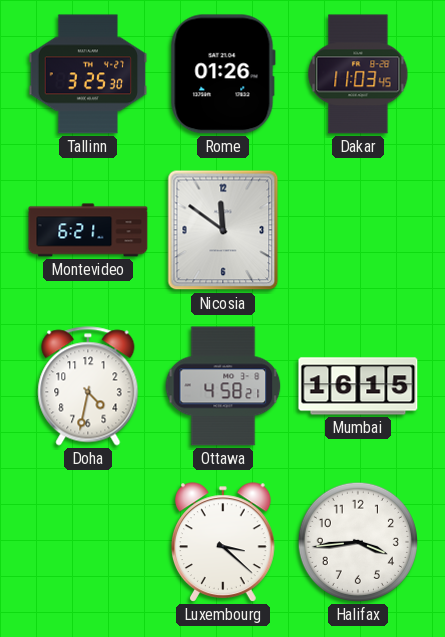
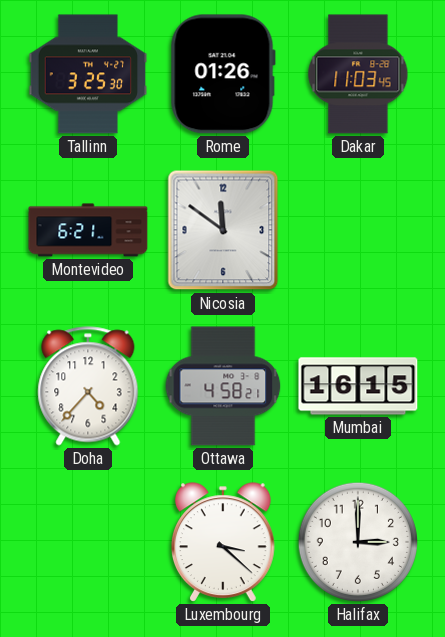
Doha: 4:32 -> 4:37
Halifax: 3:44 -> 3:00
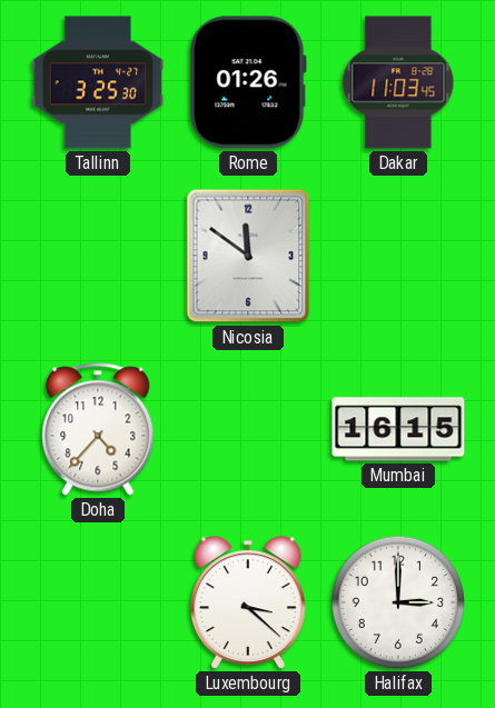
Montevideo: 6:21 -> none
Ottawa: 4:58 -> none
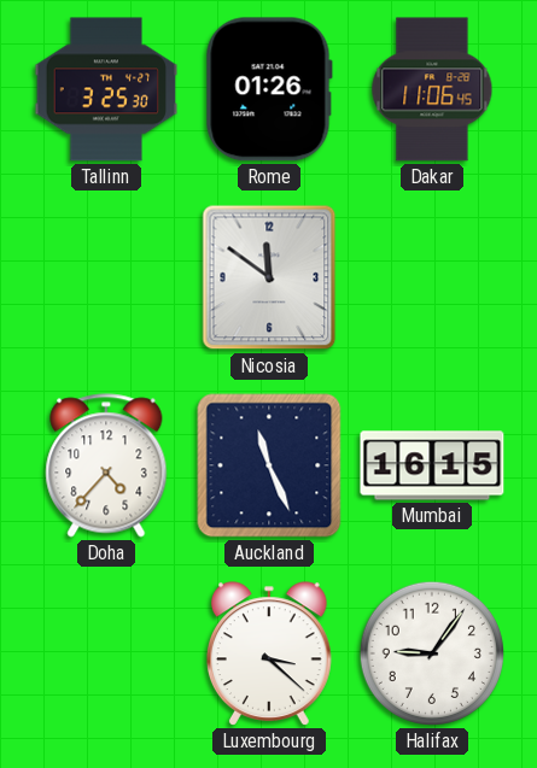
Dakar: 11:03 -> 11:06
Auckland: none -> 11:26
Halifax: 3:00 -> 9:06
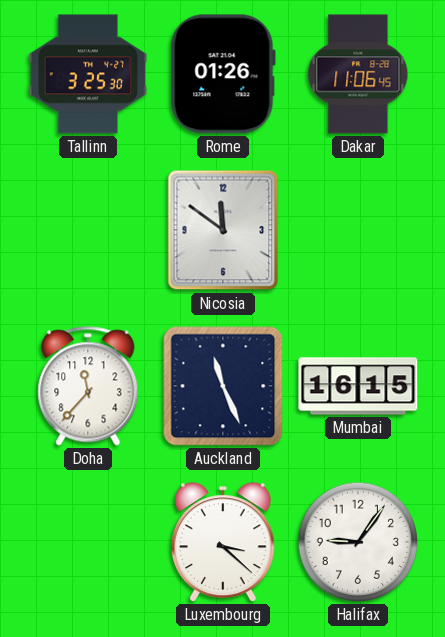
Doha: 4:37 -> 11:37
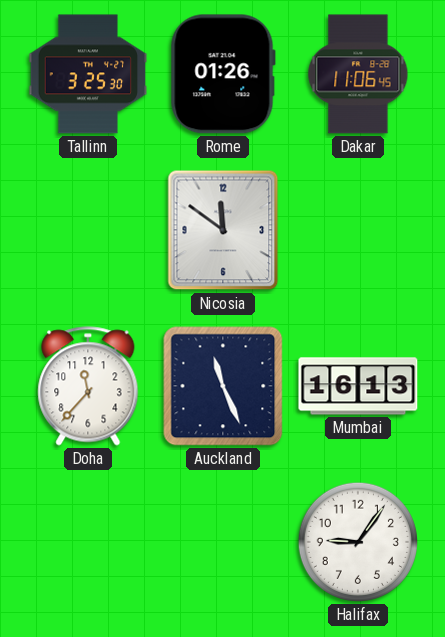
Mumbai: 16:15 -> 16:13
Luxembourg: 3:22 -> none
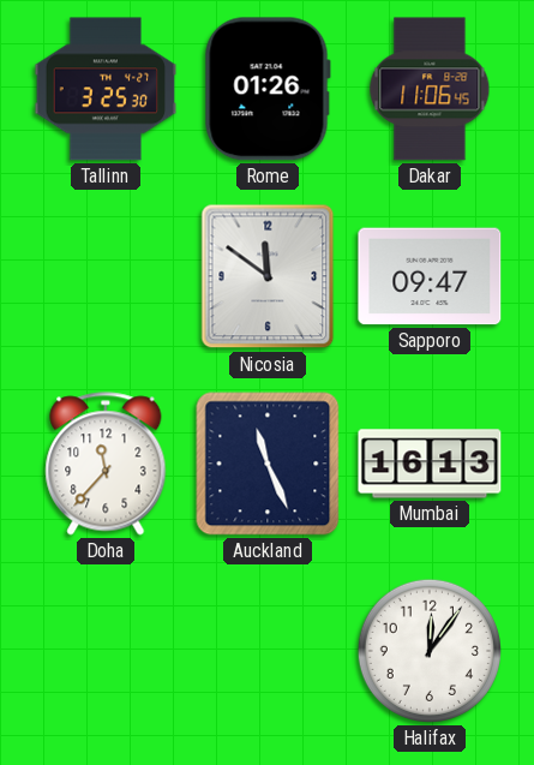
Sapporo: none -> 09:47
Halifax: 9:06 -> 12:06
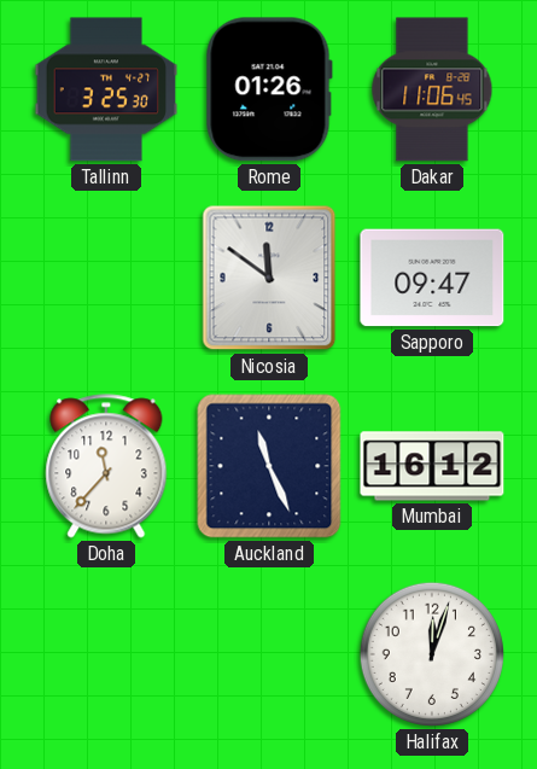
Mumbai: 16:13 -> 16:12
Halifax: 12:06 -> 12:03
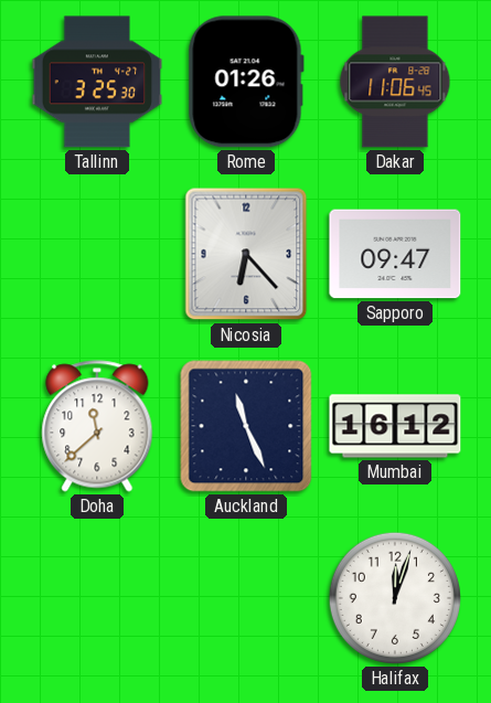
Nicosia: 11:51 -> 6:23
Doha: 11:37 -> 11:38
